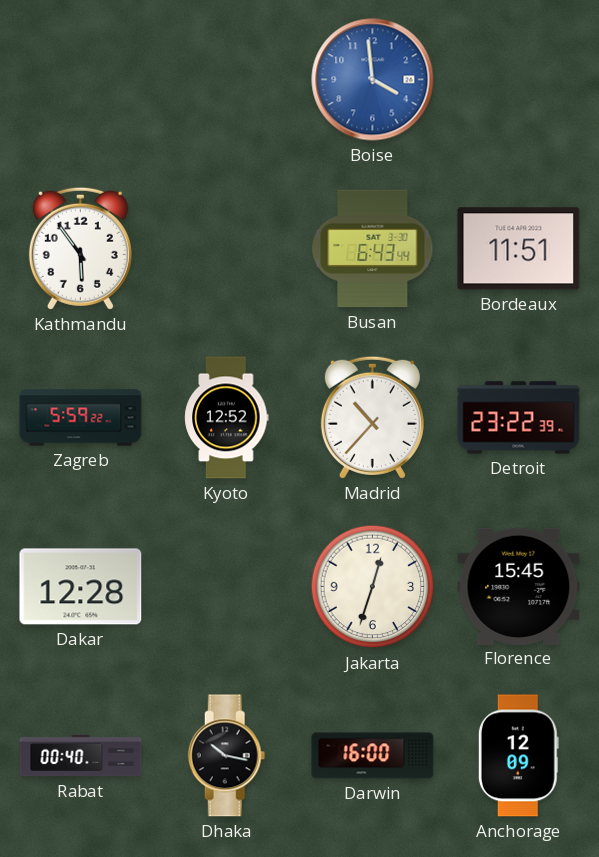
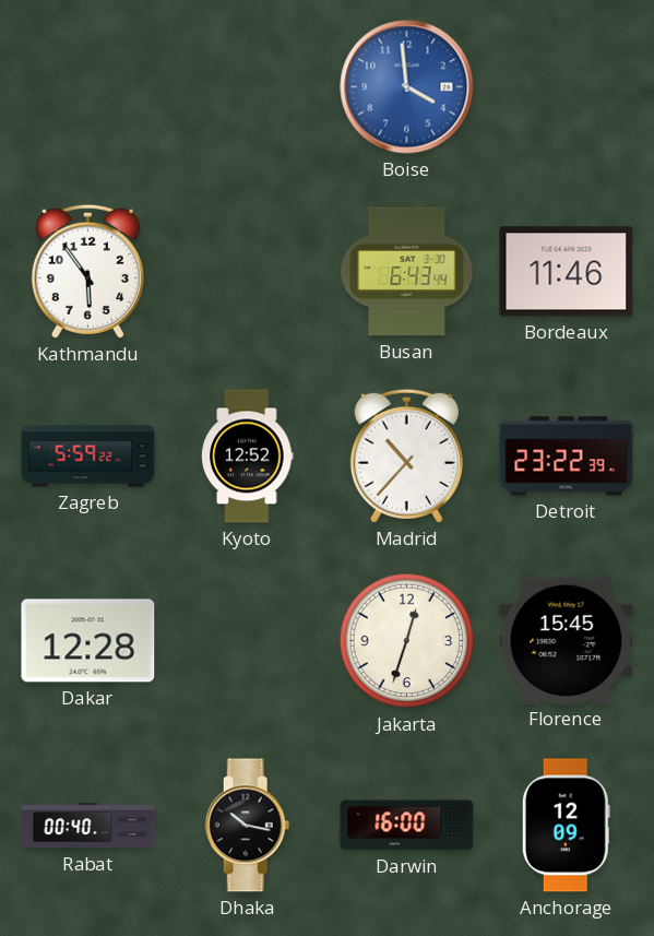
Bordeaux: 11:51 -> 11:46
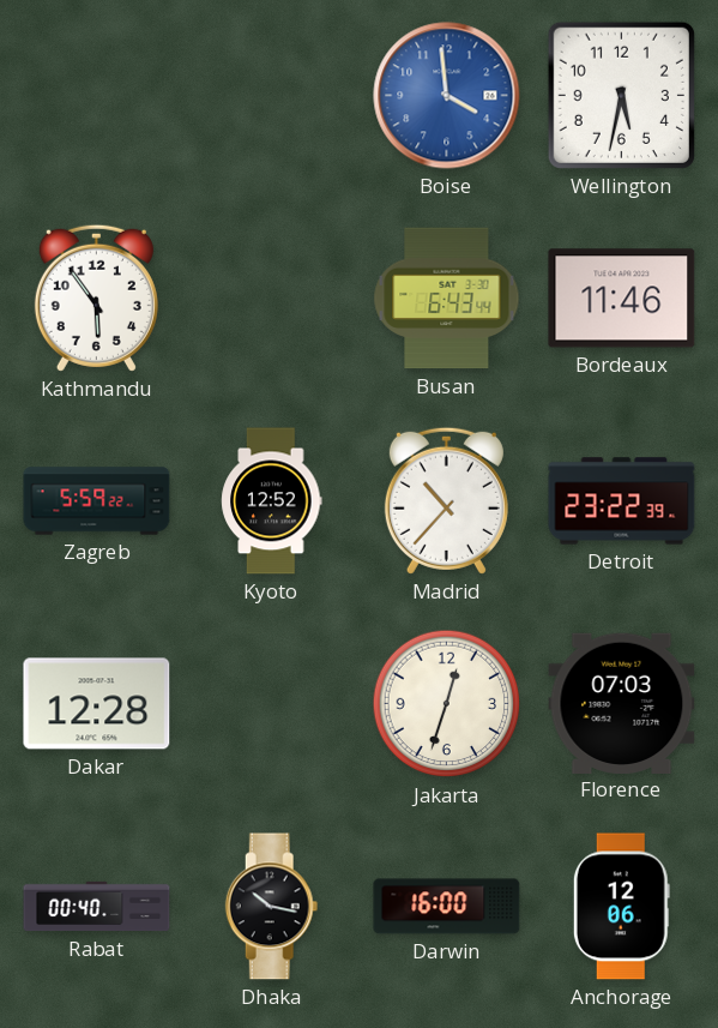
Wellington: none -> 5:32
Florence: 15:45 -> 07:03
Anchorage: 12:09 -> 12:06
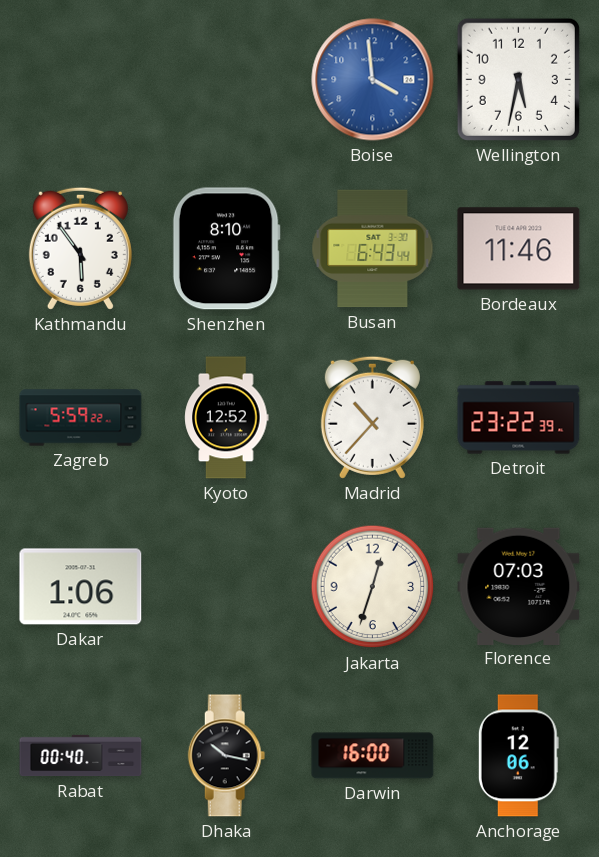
Shenzhen: none -> 8:10
Dakar: 12:28 -> 1:06
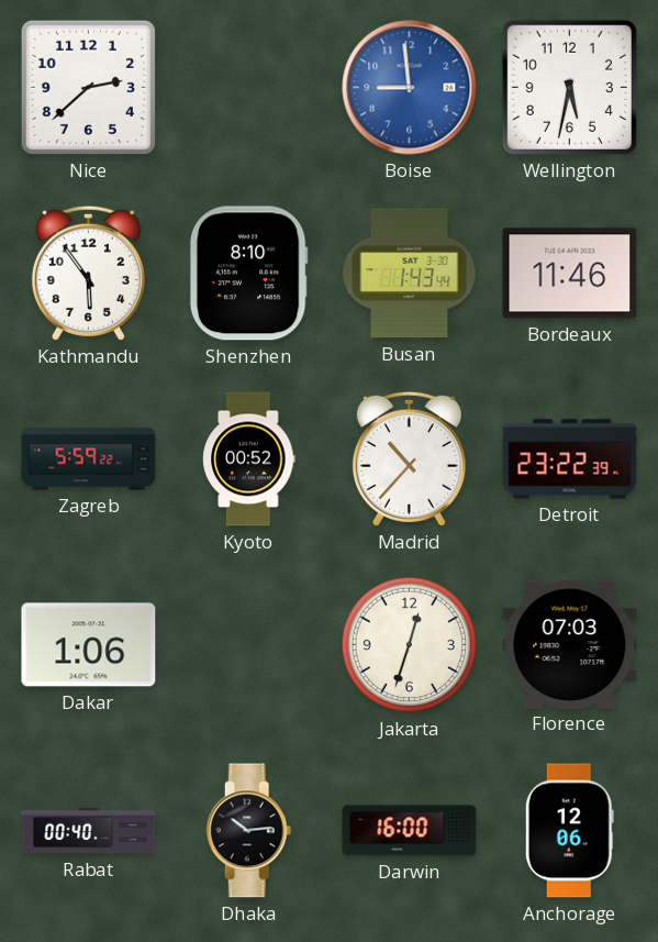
Nice: none -> 2:38
Boise: 3:59 -> 8:59
Busan: 6:43 -> 1:43
Kyoto: 12:52 -> 00:52
Dhaka: 10:17 -> 10:14
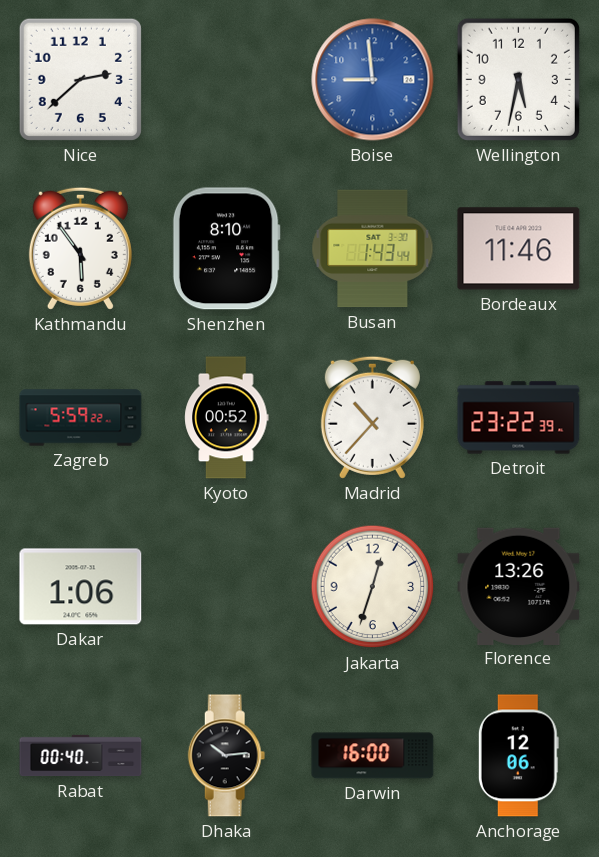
Florence: 07:03 -> 13:26
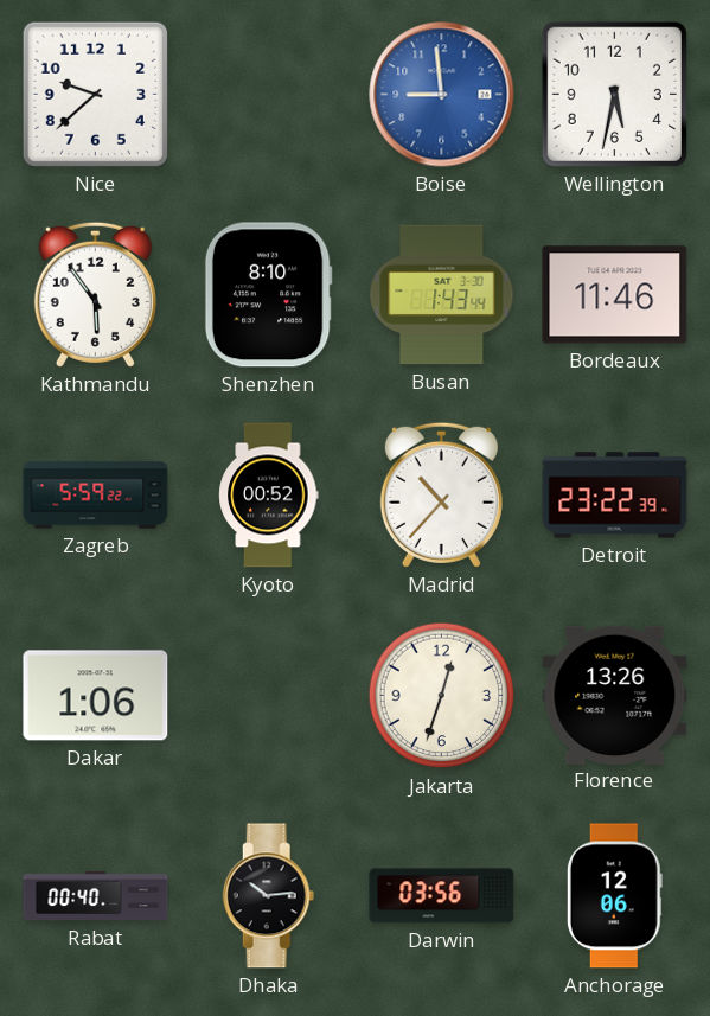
Nice: 2:38 -> 9:38
Darwin: 16:00 -> 03:56
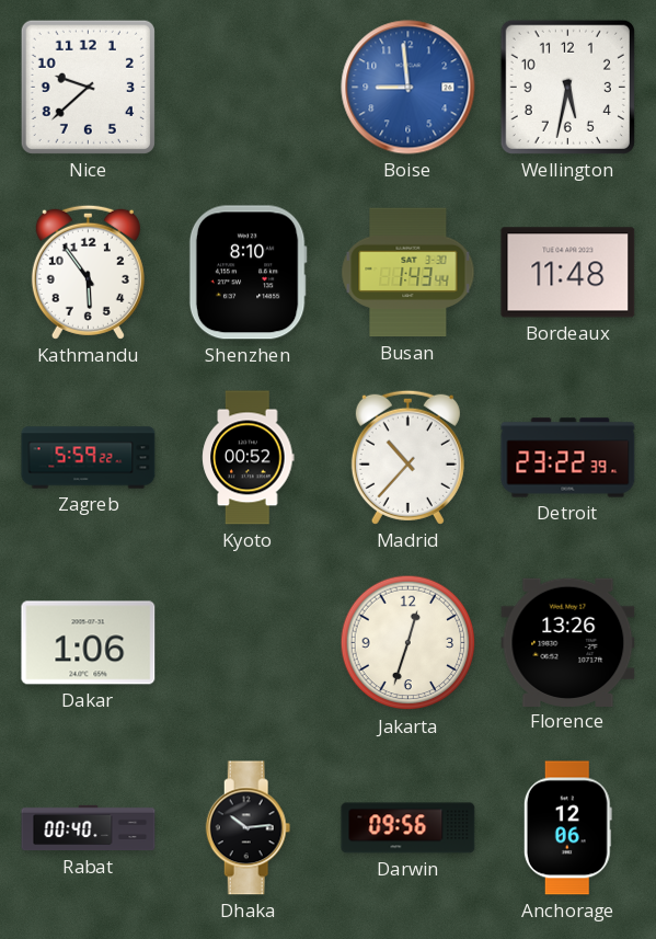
Bordeaux: 11:46 -> 11:48
Darwin: 03:56 -> 09:56
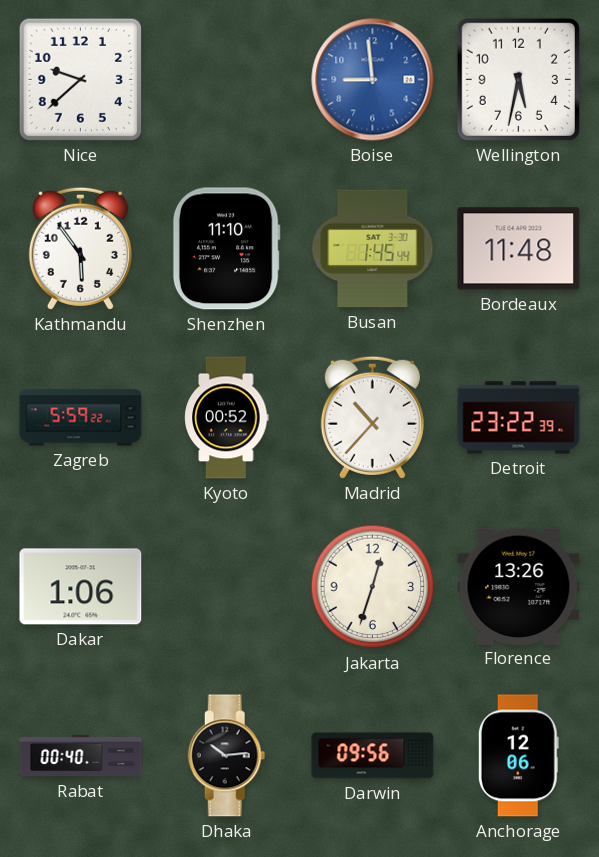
Shenzhen: 8:10 -> 11:10
Busan: 1:43 -> 1:45
